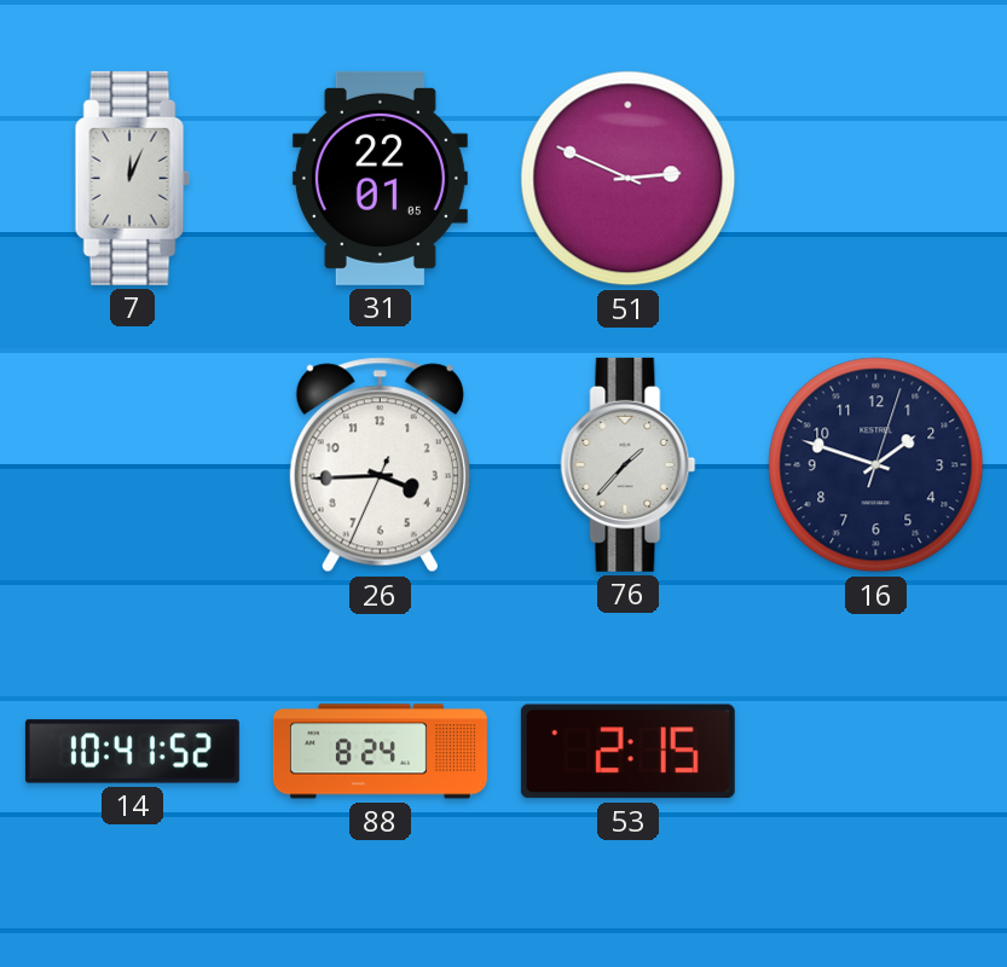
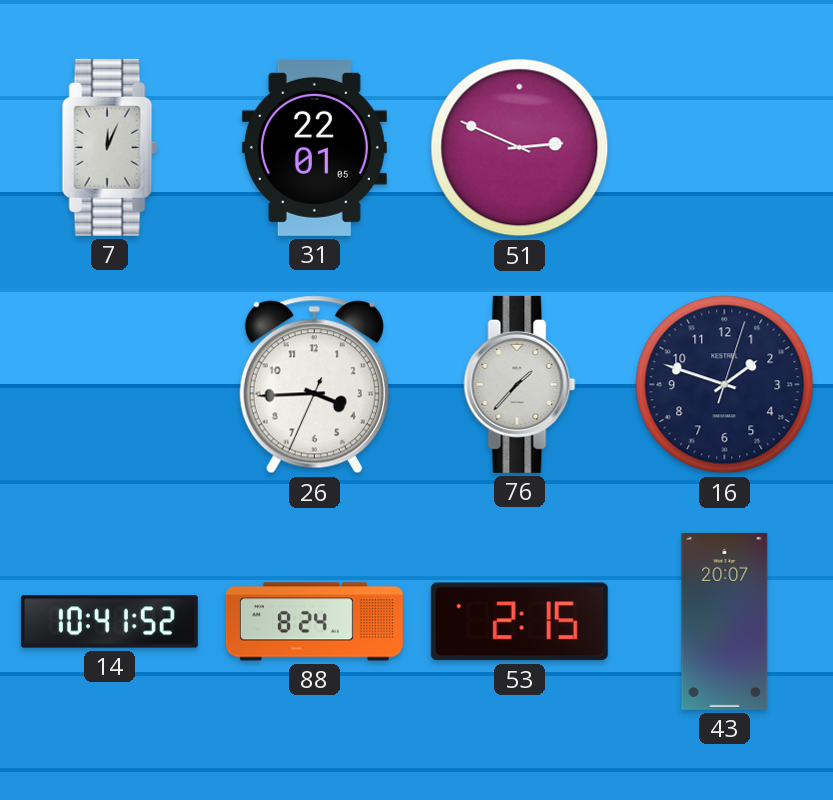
43: none -> 20:07
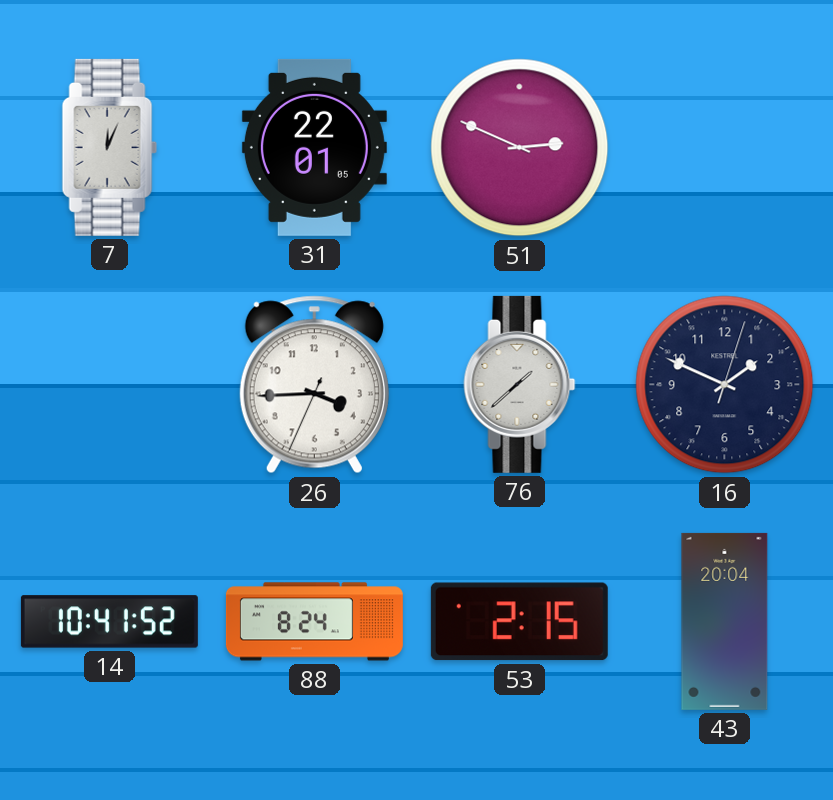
76: 1:37 -> 1:38
16: 1:48 -> 1:49
43: 20:07 -> 20:04
